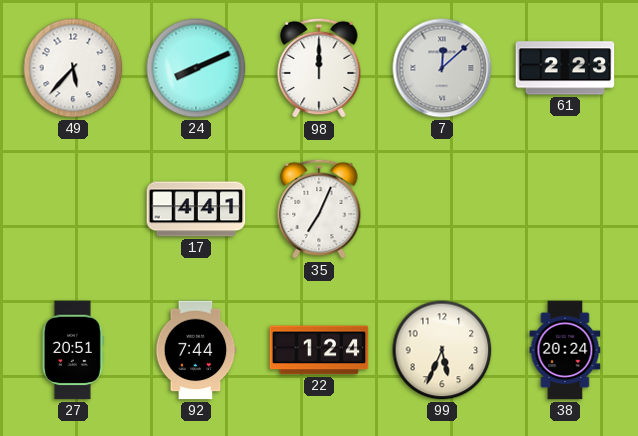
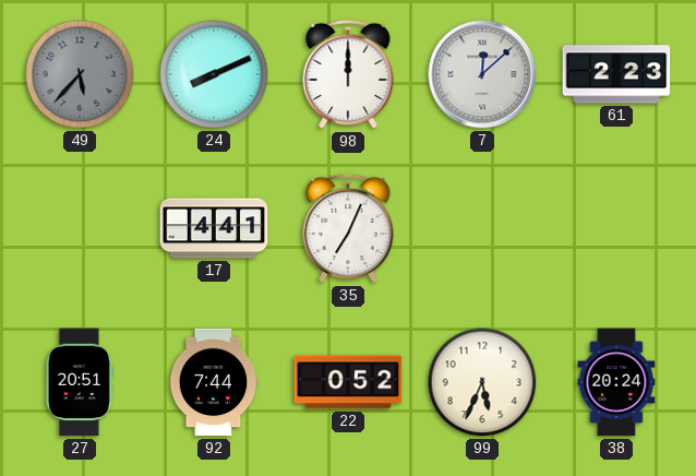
49 dial: white -> grey
22: 1:24 -> 0:52
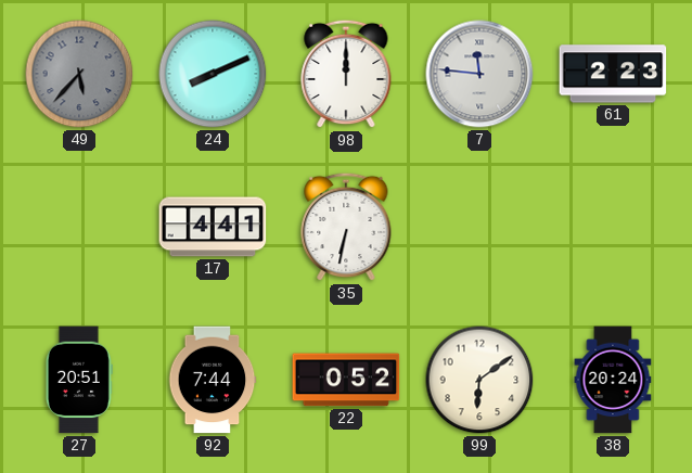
7: 12:08 -> 11:46
35: 7:04 -> 6:32
99: 5:34 -> 6:09
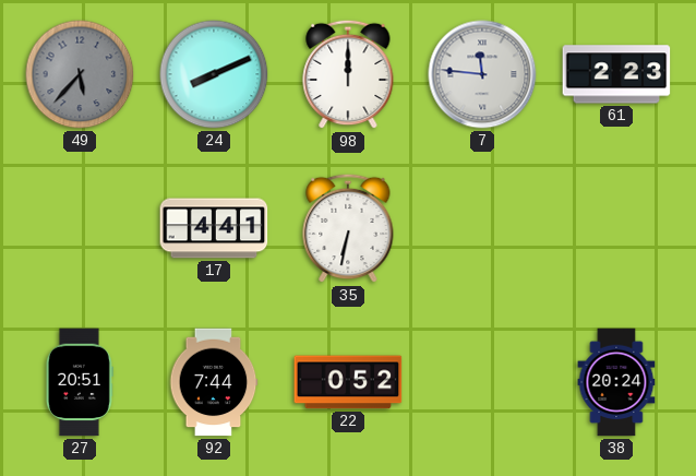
99: 6:09 -> none
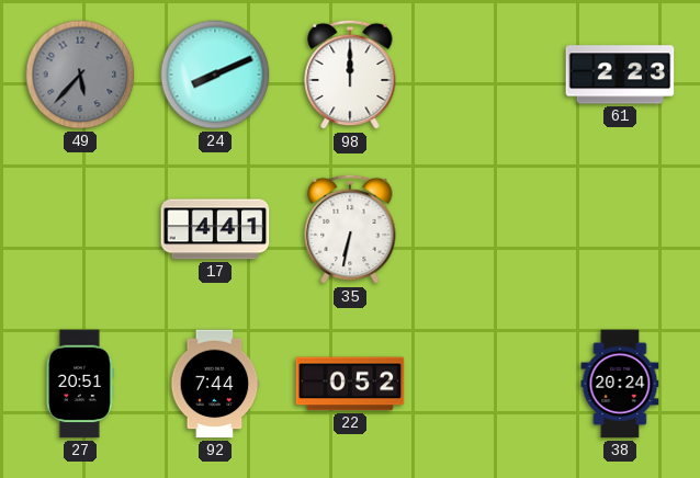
7: 11:46 -> none
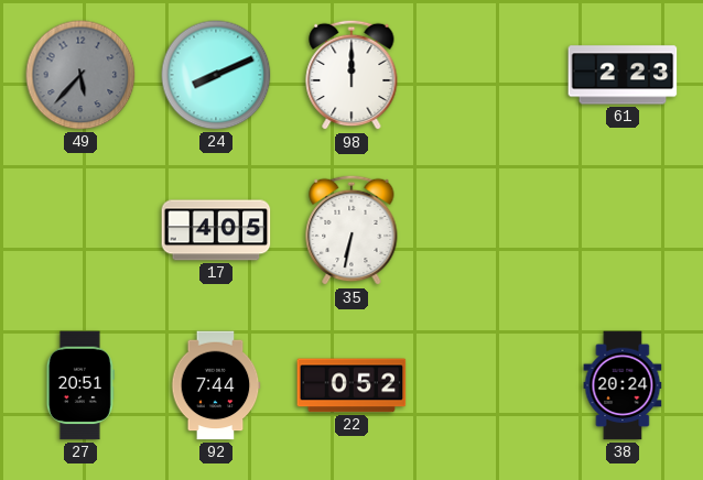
17: 4:41 -> 4:05
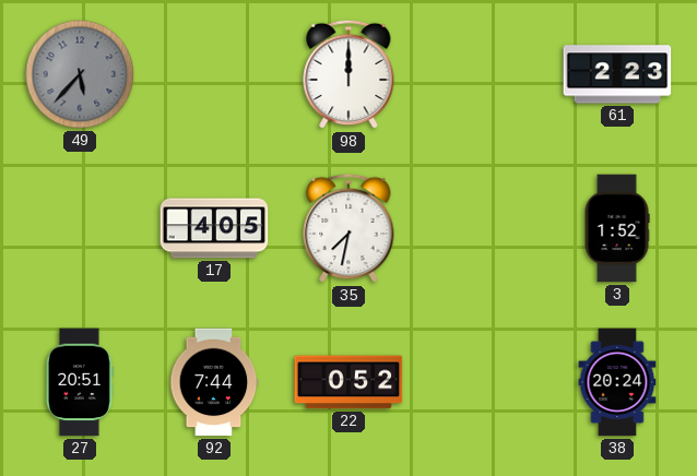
24: 8:11 -> none
35: 6:32 -> 7:32
3: none -> 1:52
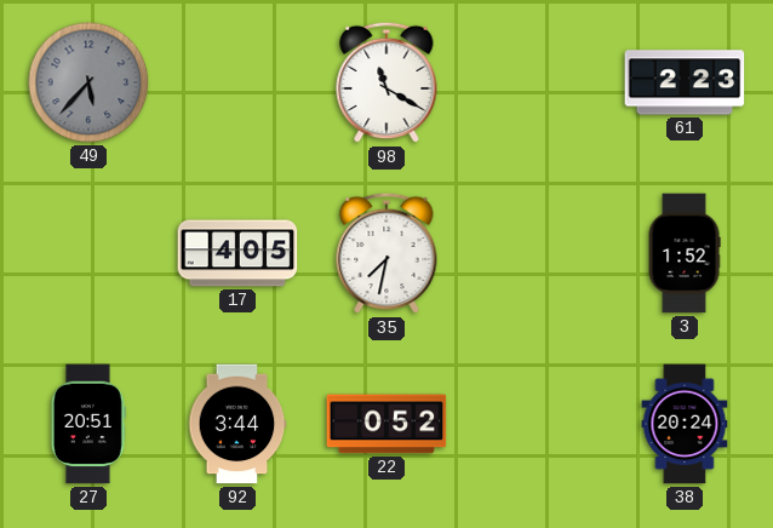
98: 12:00 -> 11:20
92: 7:44 -> 3:44
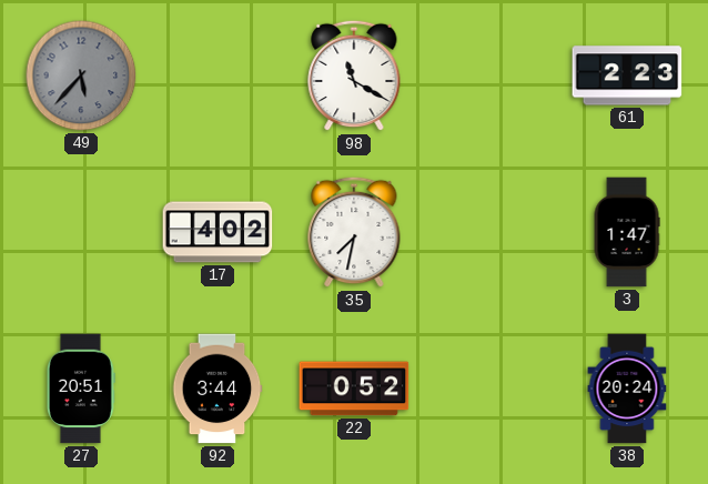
17: 4:05 -> 4:02
3: 1:52 -> 1:47
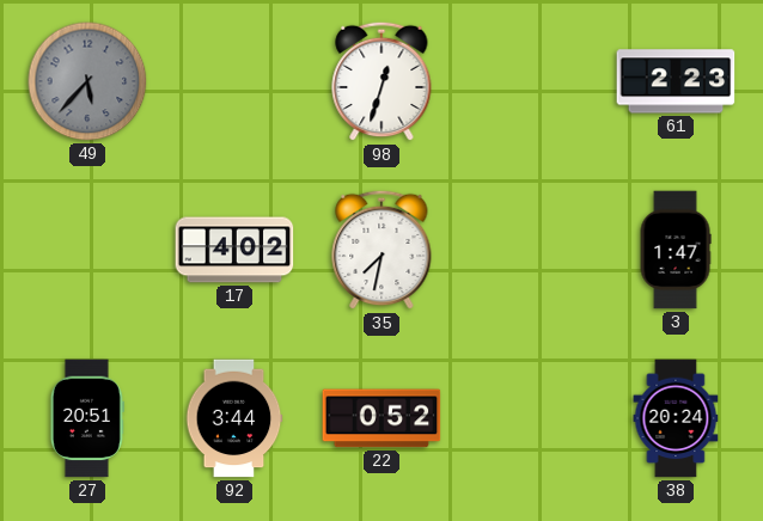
98: 11:20 -> 12:33
